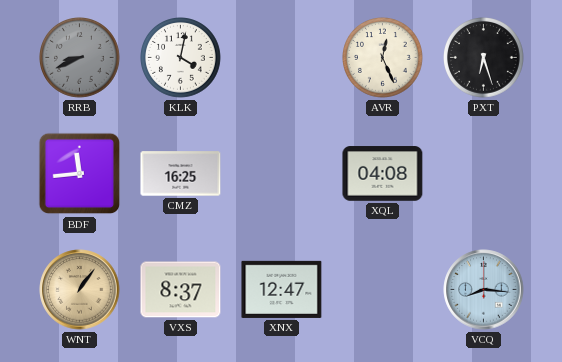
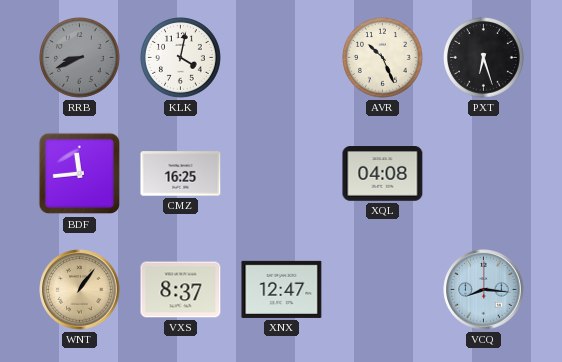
AVR: 12:26 -> 10:26
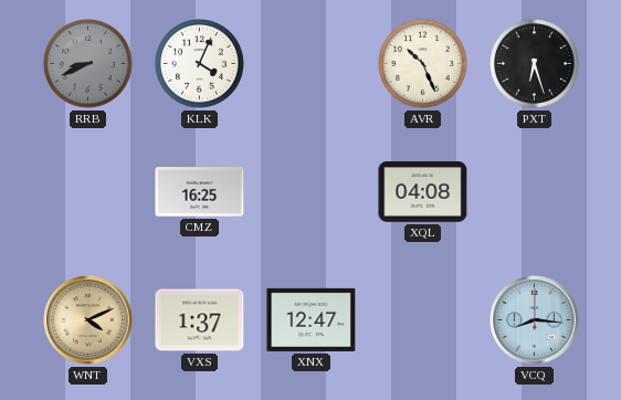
KLK: 4:02 -> 4:04
BDF: 11:44 -> none
WNT: 1:06 -> 4:11
VXS: 8:37 -> 1:37
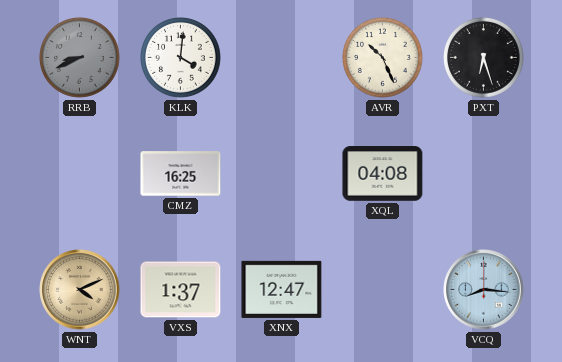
KLK: 4:04 -> 4:01
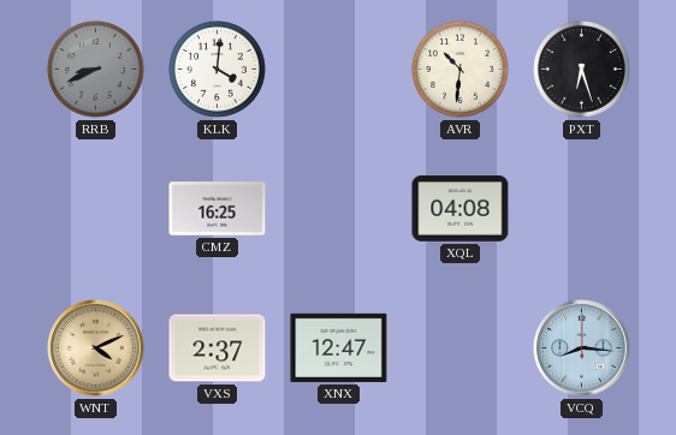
AVR: 10:26 -> 10:31
VXS: 1:37 -> 2:37
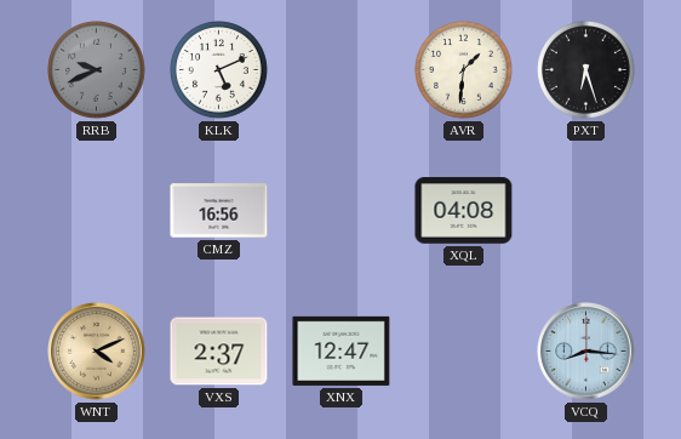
RRB: 8:41 -> 9:41
KLK: 4:01 -> 5:11
AVR: 10:31 -> 1:31
CMZ: 16:25 -> 16:56
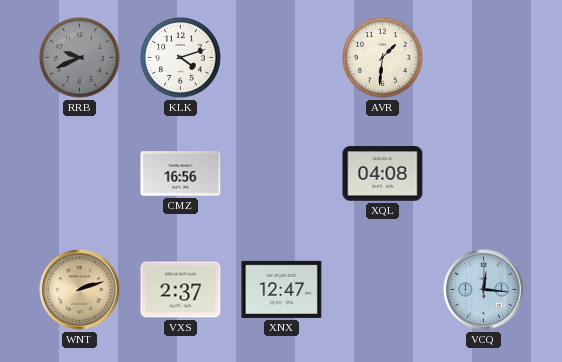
KLK: 5:11 -> 4:12
PXT: 6:27 -> none
WNT: 4:11 -> 2:12
VCQ: 8:16 -> 12:16
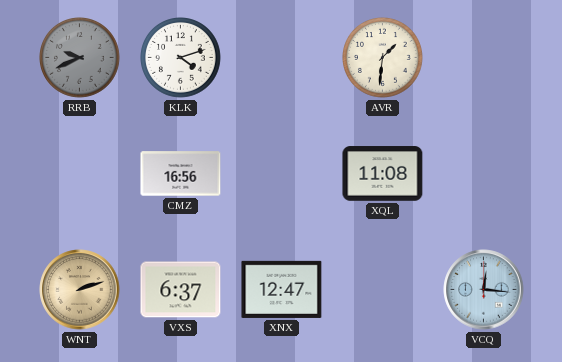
XQL: 04:08 -> 11:08
VXS: 2:37 -> 6:37
